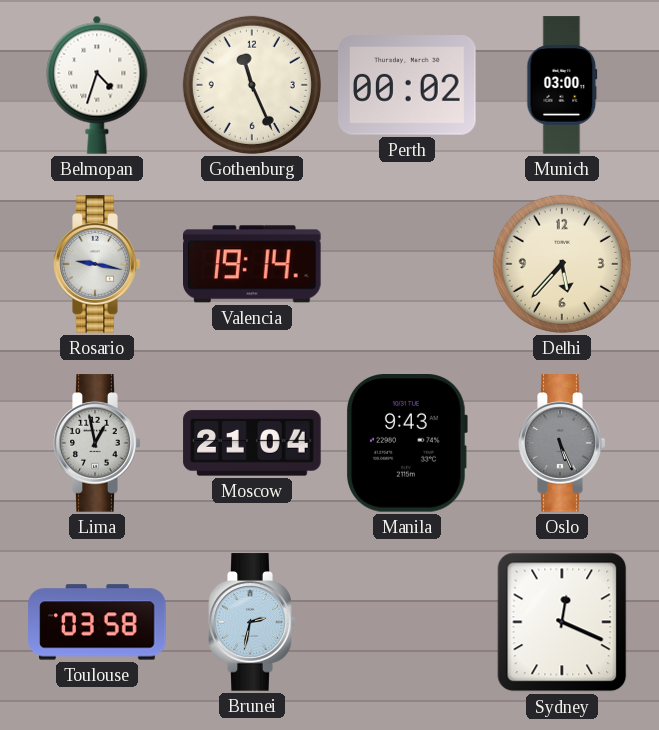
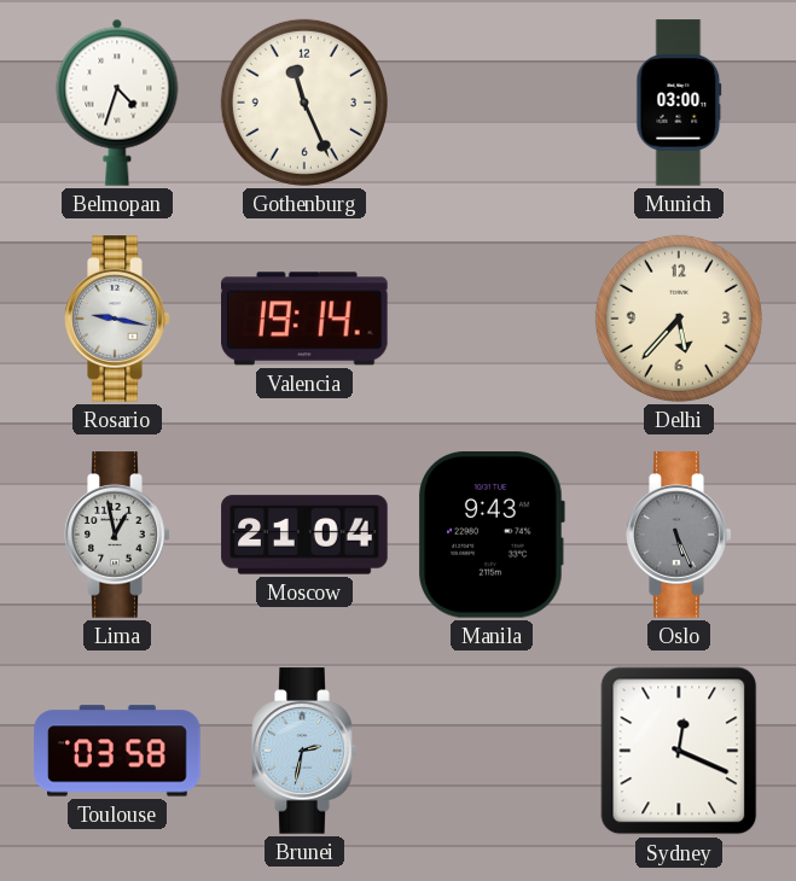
Perth: 00:02 -> none
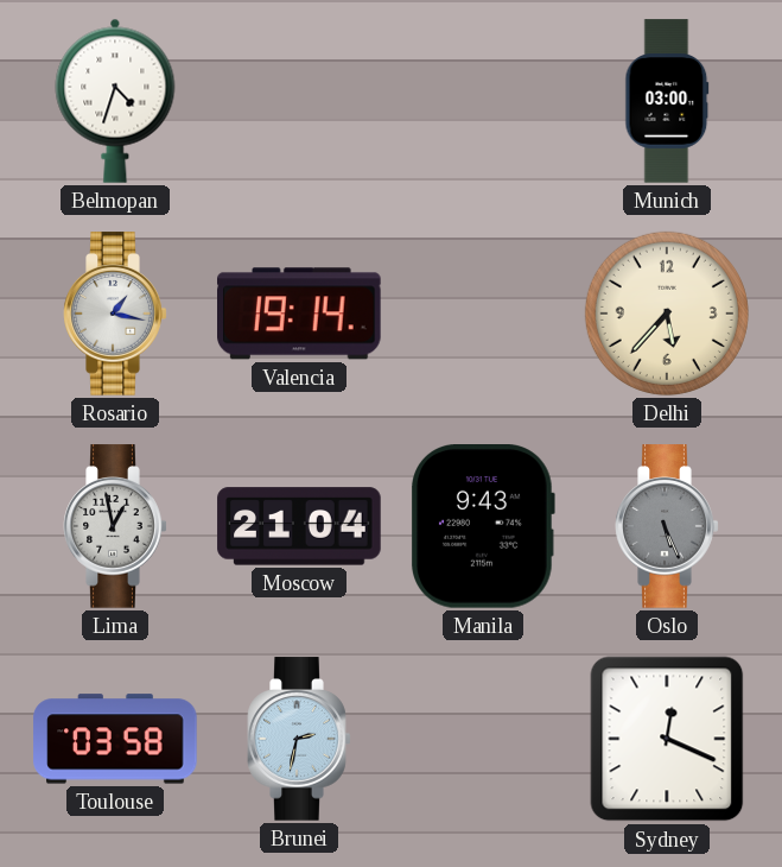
Gothenburg: 11:26 -> none
Rosario: 9:17 -> 1:17
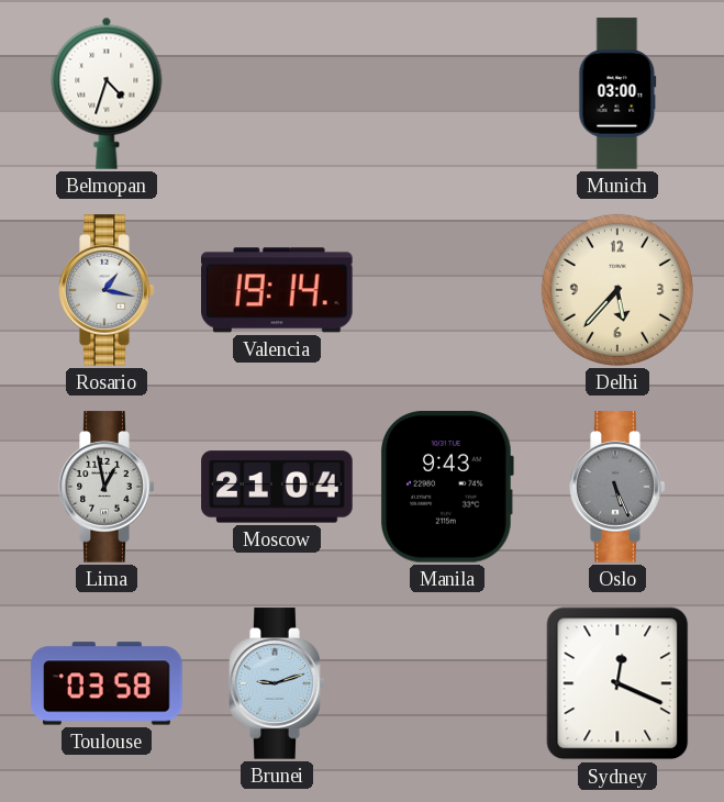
Brunei: 2:32 -> 9:12
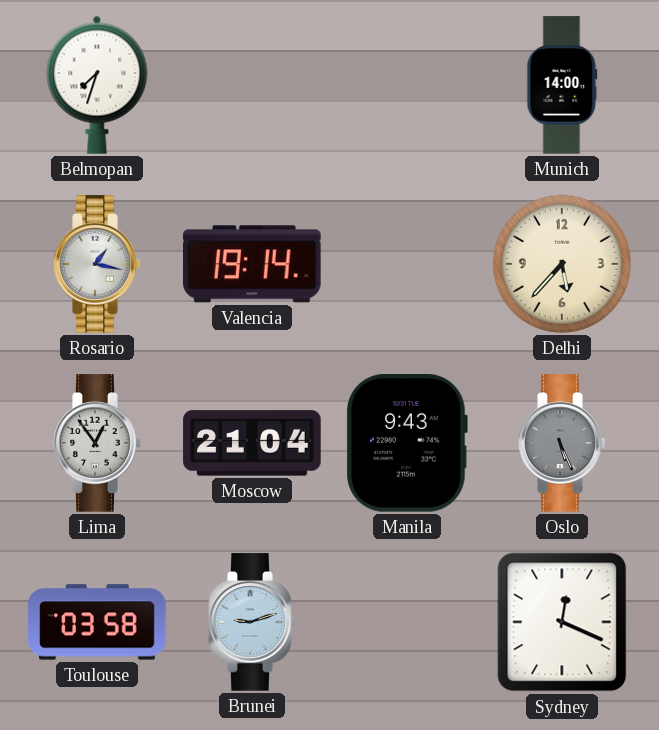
Belmopan: 4:33 -> 7:33
Munich: 03:00 -> 14:00
Lima: 12:58 -> 12:54
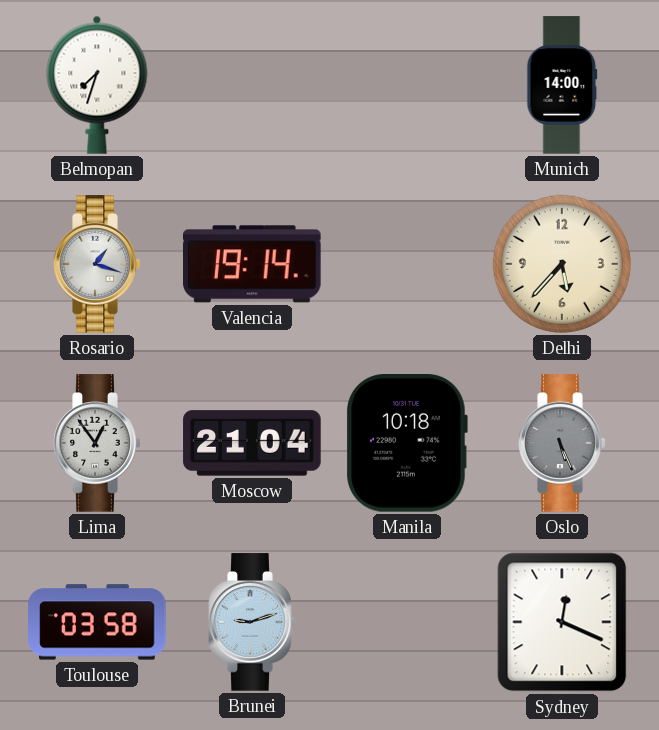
Rosario: 1:17 -> 1:18
Manila: 9:43 -> 10:18
